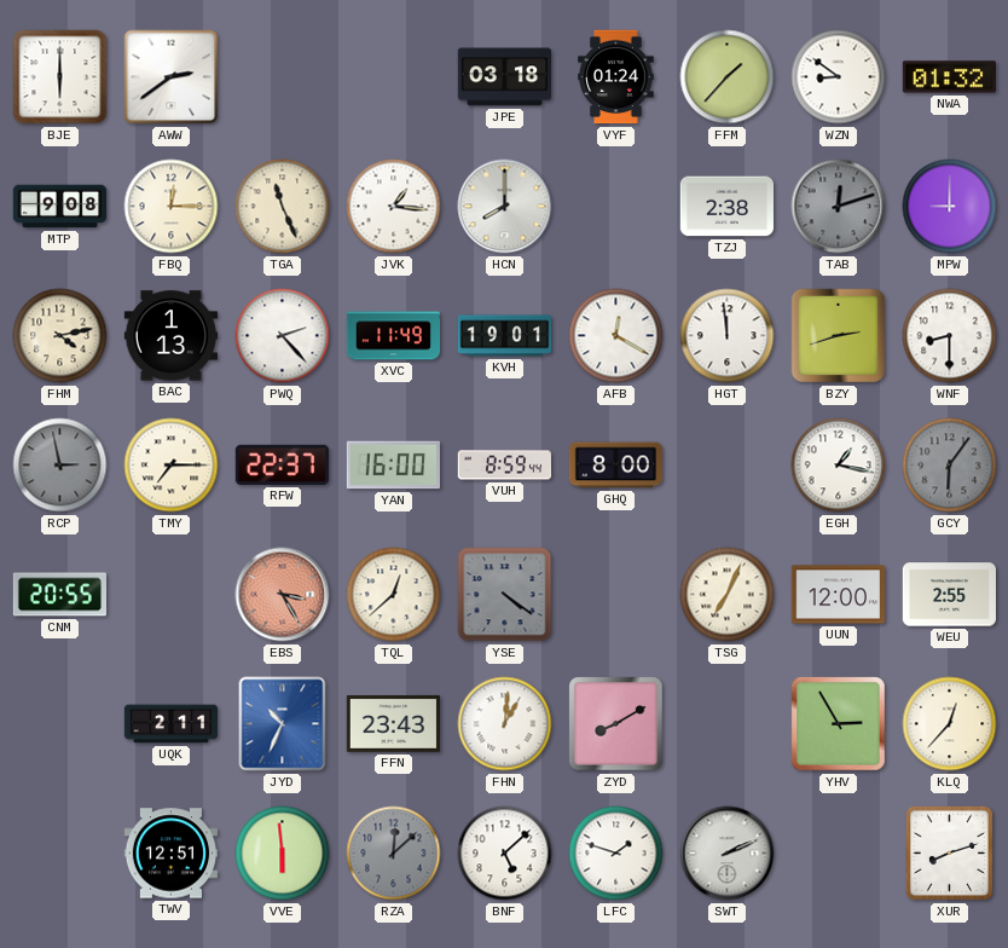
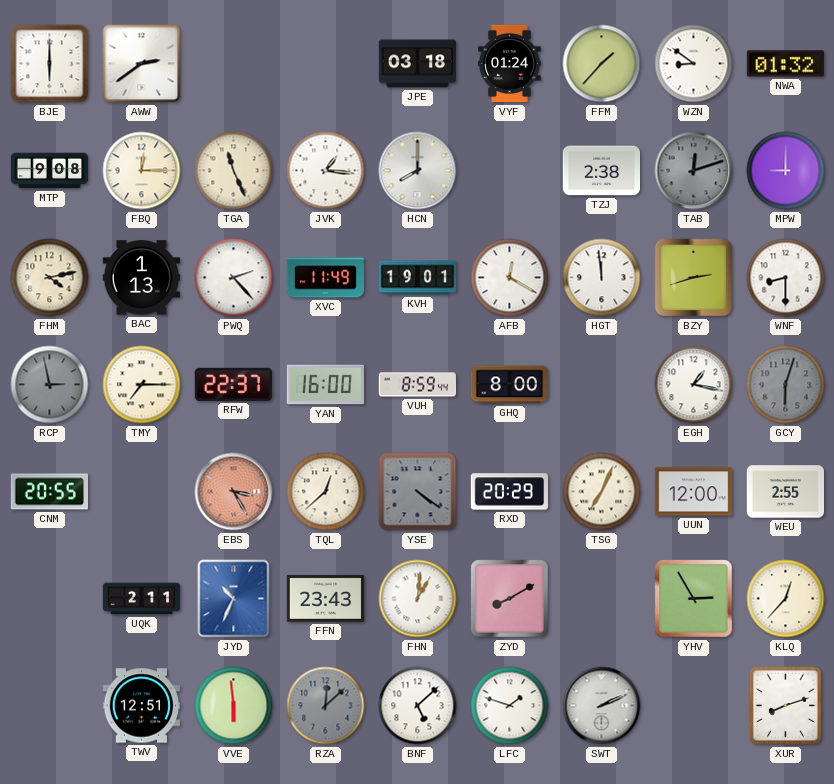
GCY: 6:06 -> 6:03
RXD: none -> 20:29
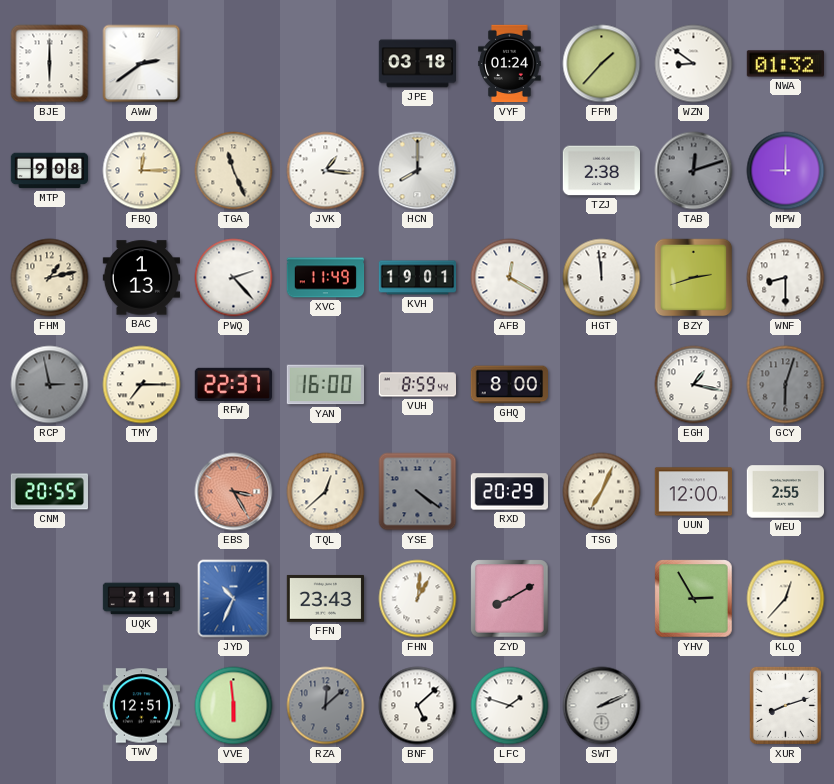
FHM: 4:13 -> 1:13
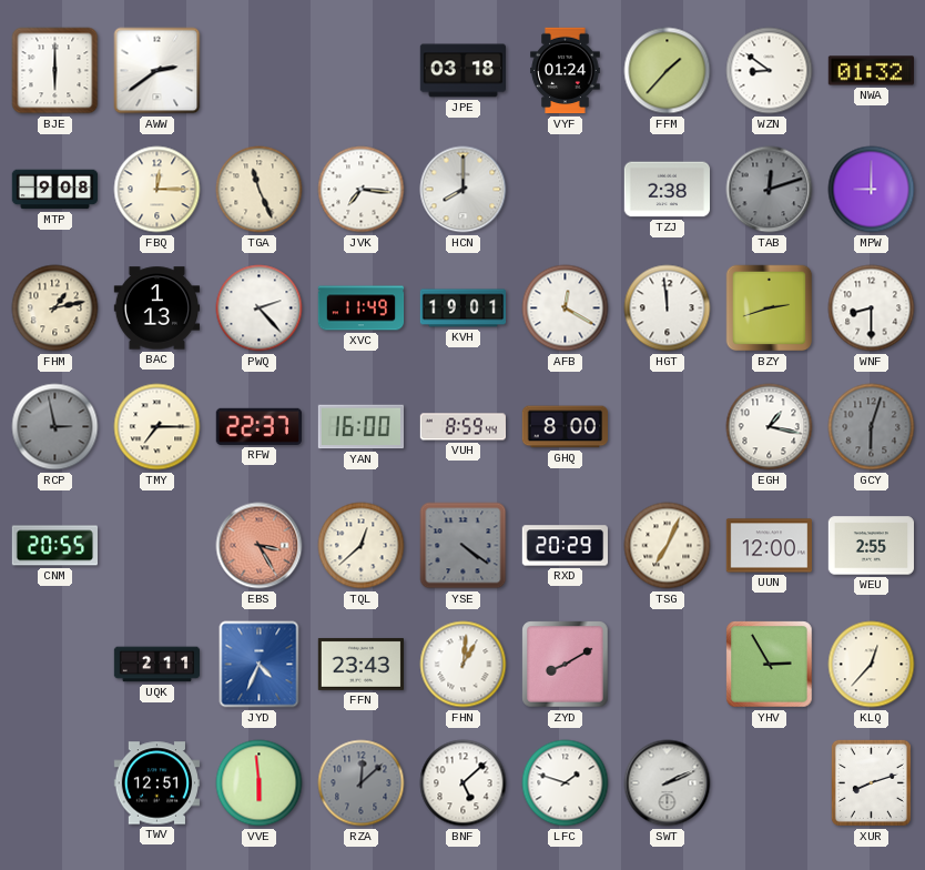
JVK: 1:16 -> 7:16
JYD: 10:34 -> 4:34
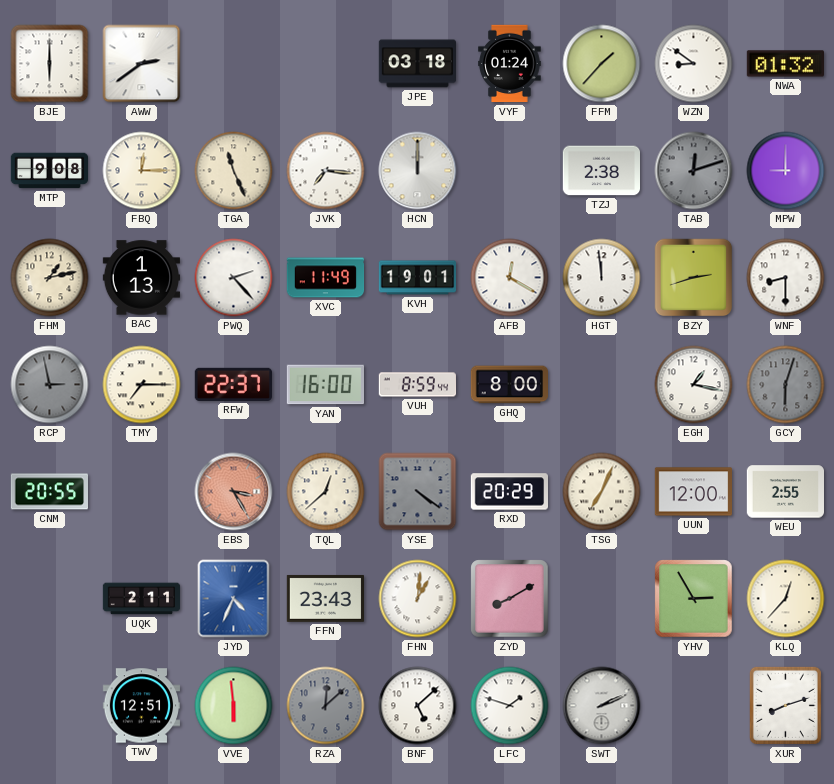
HCN: 8:00 -> 12:00
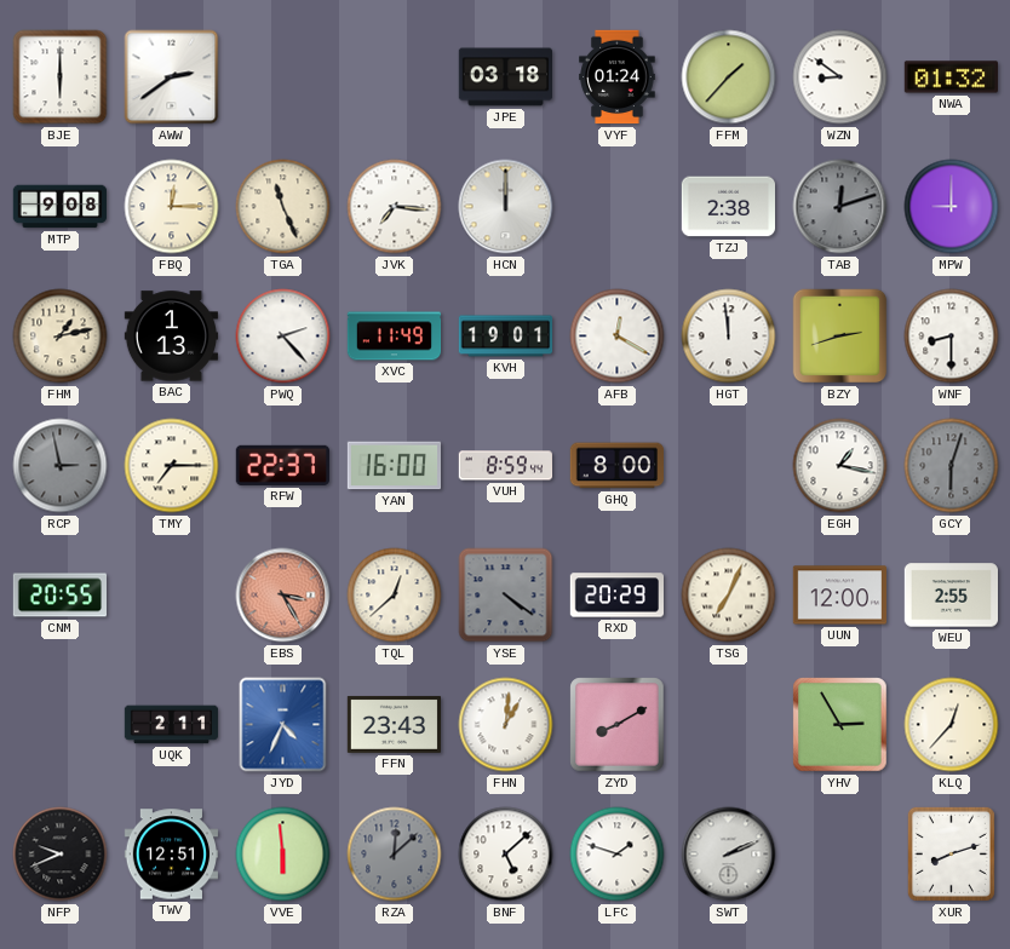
NFP: none -> 9:41
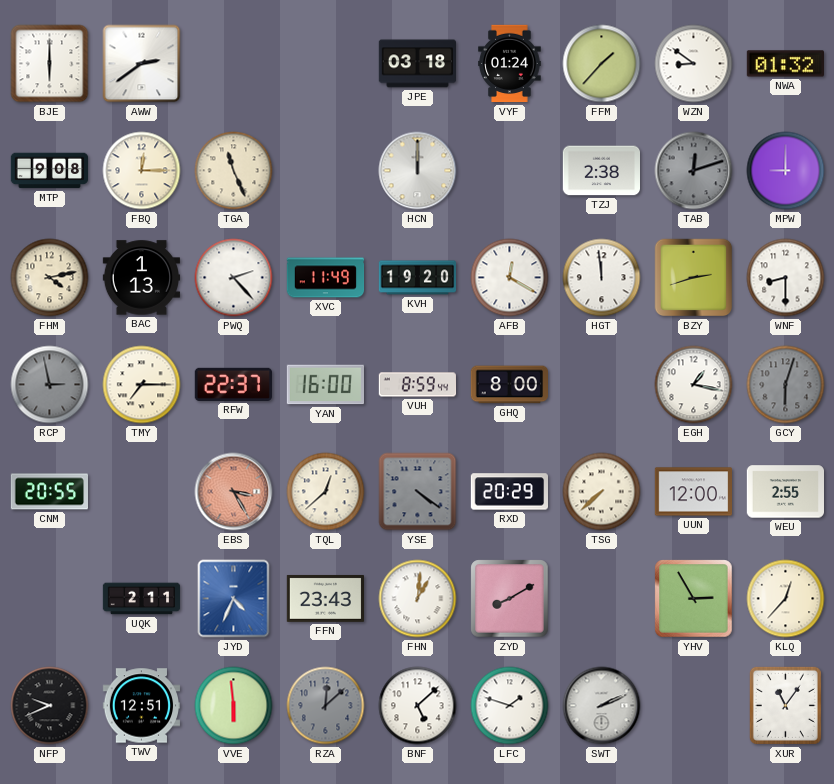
JVK: 7:16 -> none
FHM: 1:13 -> 4:13
KVH: 19:01 -> 19:20
TSG: 7:04 -> 7:38
XUR: 8:12 -> 11:06
